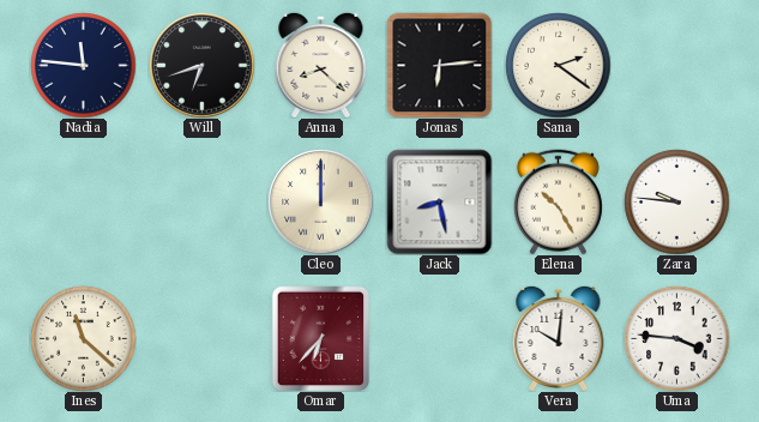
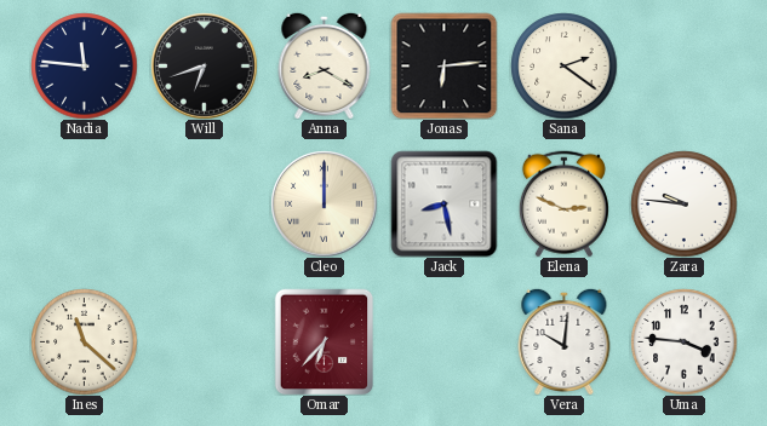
Anna: 8:22 -> 8:20
Elena: 10:25 -> 2:49
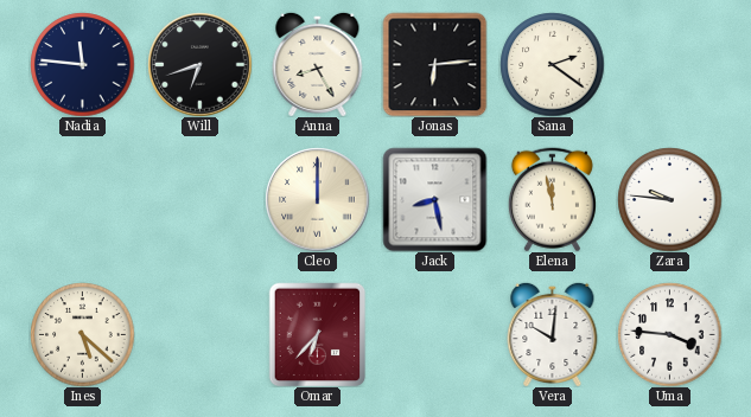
Anna: 8:20 -> 8:25
Elena: 2:49 -> 11:58
Ines: 11:22 -> 5:22
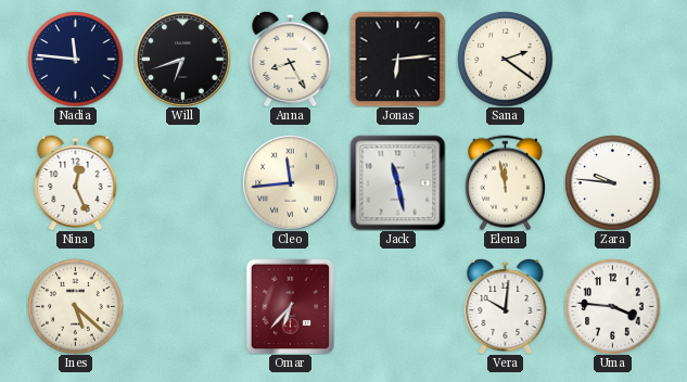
Nina: none -> 12:26
Cleo: 12:00 -> 11:44
Jack: 8:28 -> 11:28
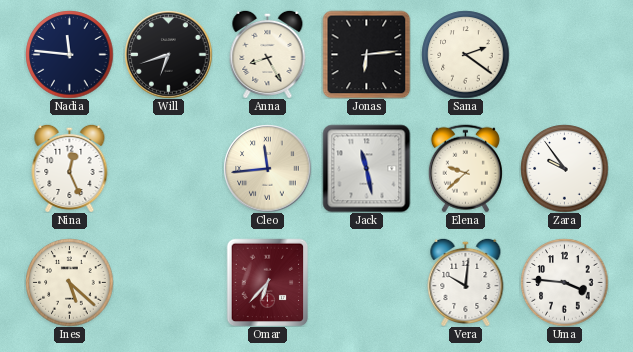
Elena: 11:58 -> 9:38
Zara: 9:46 -> 9:54
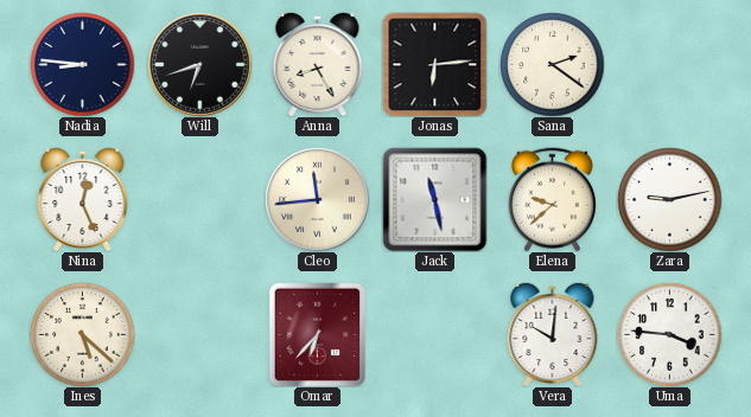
Nadia: 11:46 -> 8:46
Zara: 9:54 -> 9:13
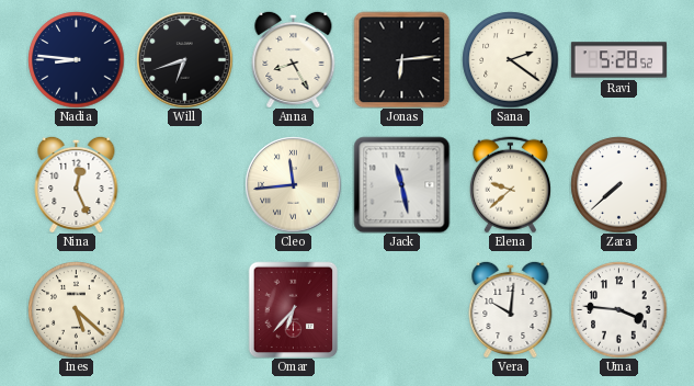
Ravi: none -> 5:28
Zara: 9:13 -> 7:38
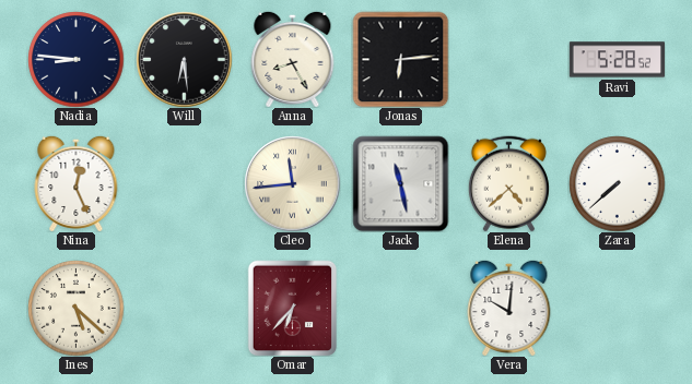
Will: 6:42 -> 6:29
Sana: 2:21 -> none
Elena: 9:38 -> 4:38
Uma: 3:46 -> none
